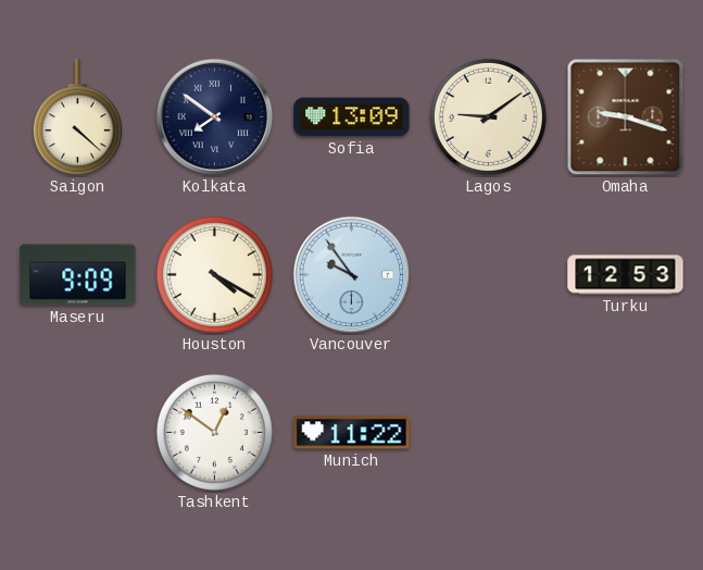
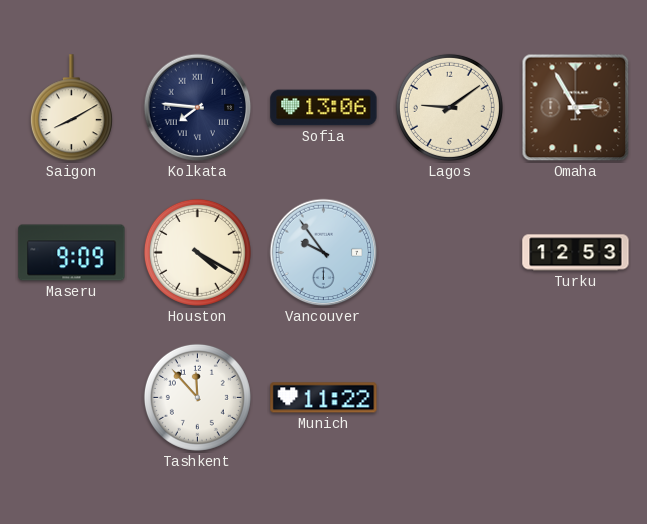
Saigon: 4:22 -> 8:10
Kolkata: 7:51 -> 7:46
Sofia: 13:09 -> 13:06
Omaha: 9:18 -> 2:55
Tashkent: 12:51 -> 11:53
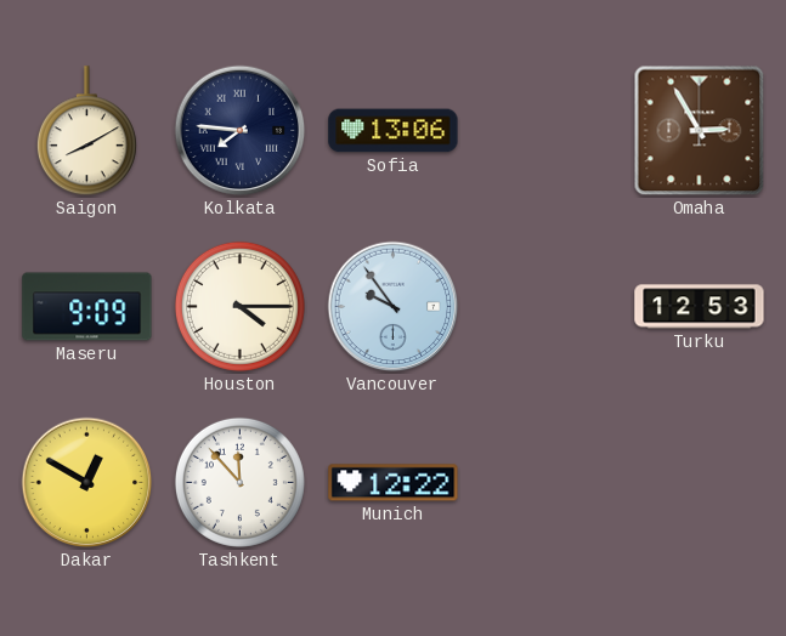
Lagos: 9:09 -> none
Houston: 4:20 -> 4:15
Dakar: none -> 12:50
Munich: 11:22 -> 12:22
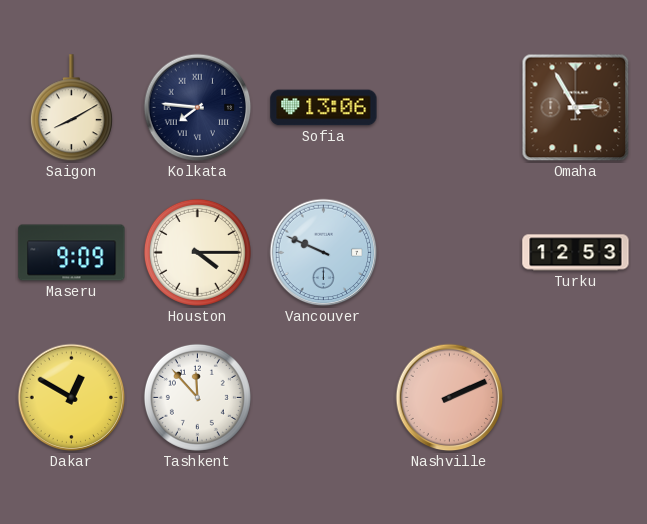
Vancouver: 9:54 -> 9:49
Munich: 12:22 -> none
Nashville: none -> 2:11
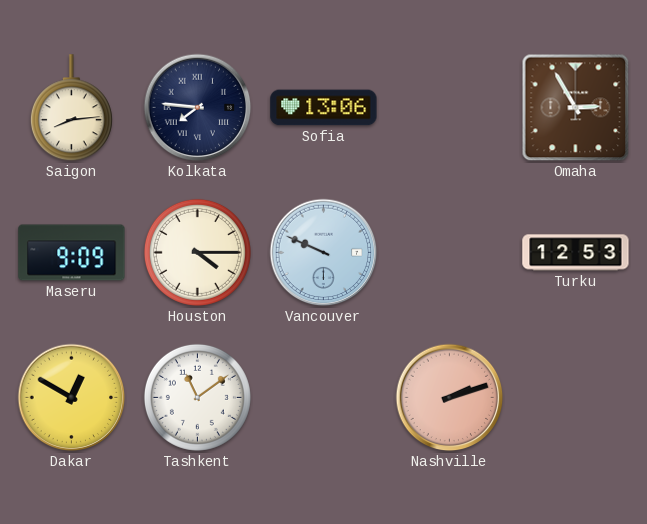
Saigon: 8:10 -> 8:14
Tashkent: 11:53 -> 11:09
Nashville: 2:11 -> 2:12
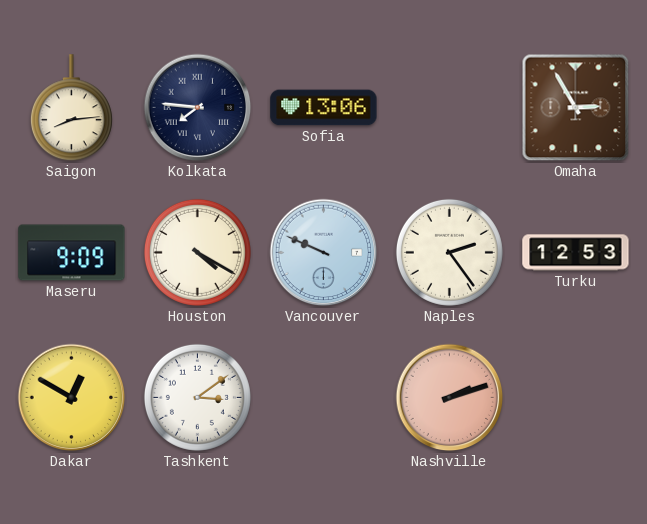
Houston: 4:15 -> 4:20
Naples: none -> 2:24
Tashkent: 11:09 -> 3:09
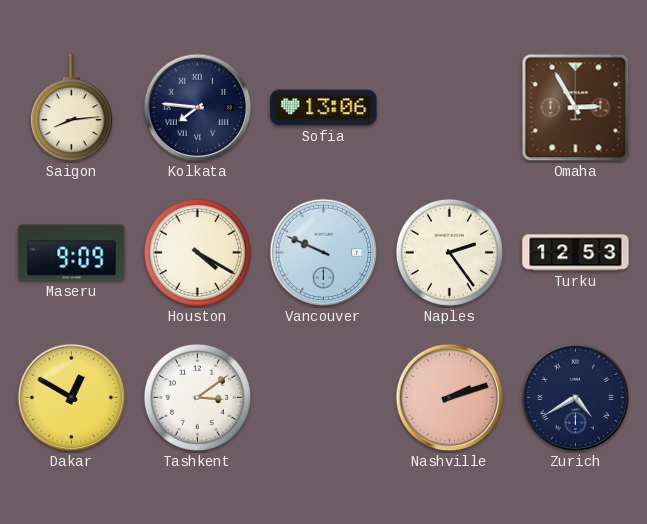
Zurich: none -> 4:40
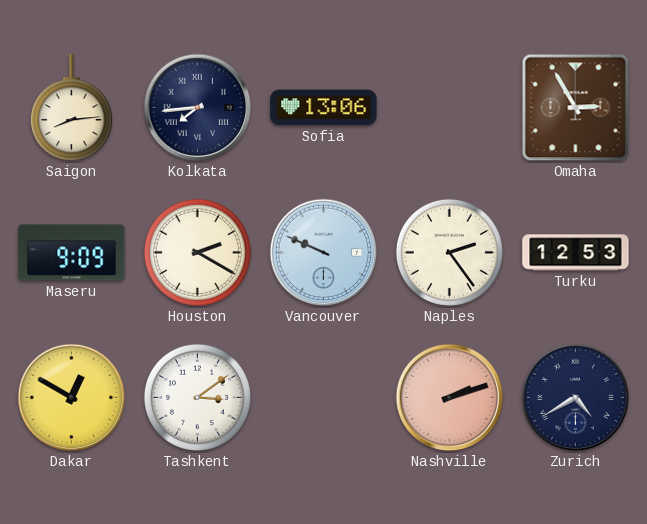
Kolkata: 7:46 -> 7:44
Houston: 4:20 -> 2:20
